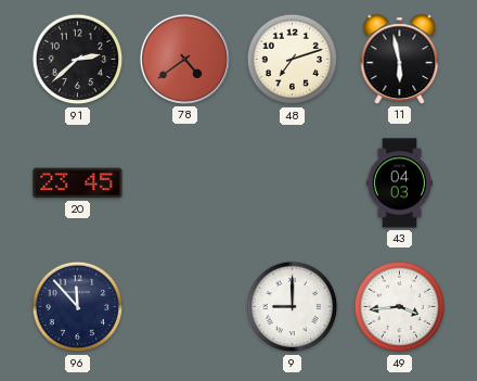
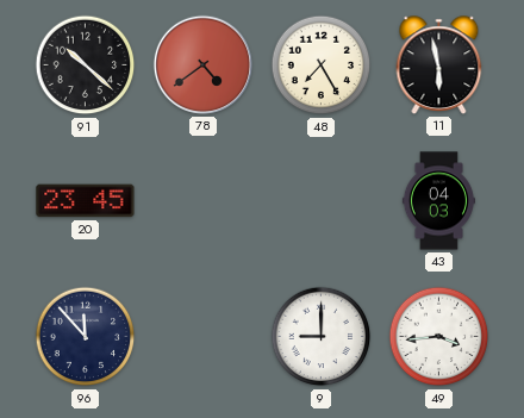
91: 2:38 -> 10:22
48: 7:12 -> 7:25
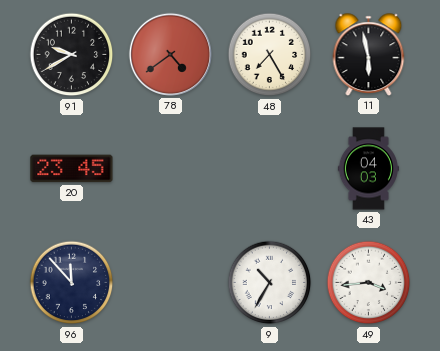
91: 10:22 -> 9:40
9: 9:00 -> 10:35
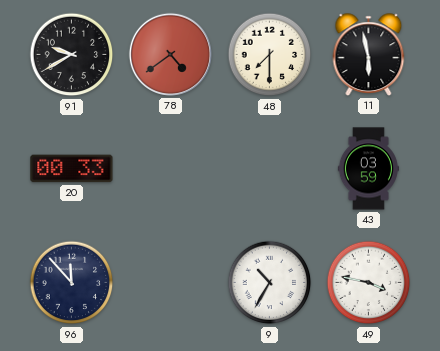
48: 7:25 -> 7:30
20: 23:45 -> 00:33
43: 04:03 -> 03:59
49: 3:44 -> 3:47
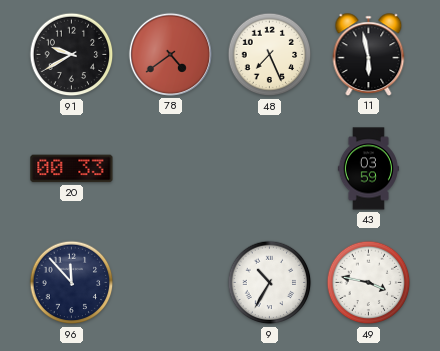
48: 7:30 -> 7:26
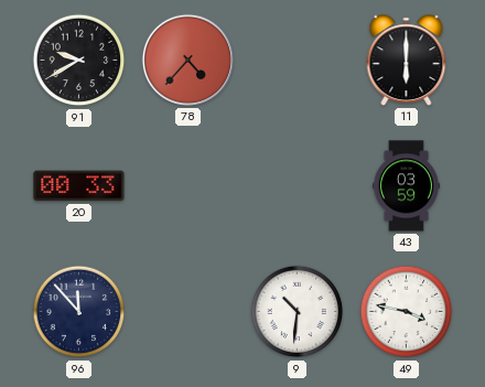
78: 4:39 -> 4:37
48: 7:26 -> none
11: 5:58 -> 6:00
9: 10:35 -> 10:31
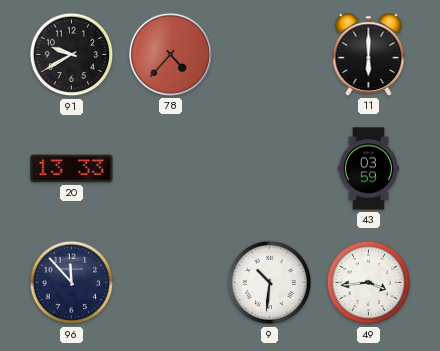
20: 00:33 -> 13:33
49: 3:47 -> 3:44
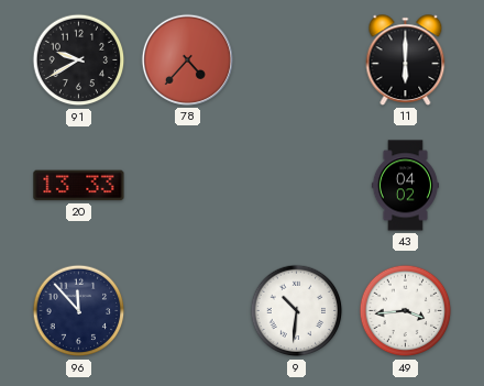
43: 03:59 -> 04:02
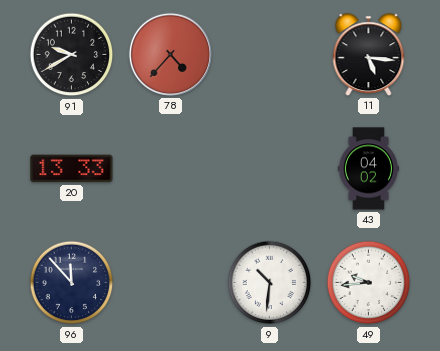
11: 6:00 -> 5:16
49: 3:44 -> 9:44
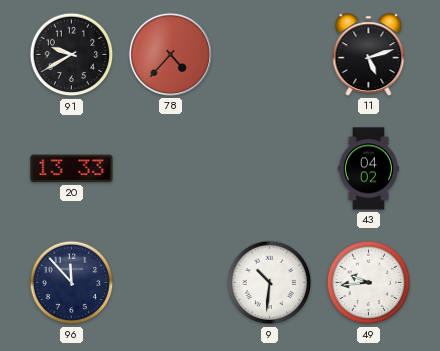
11: 5:16 -> 5:12
